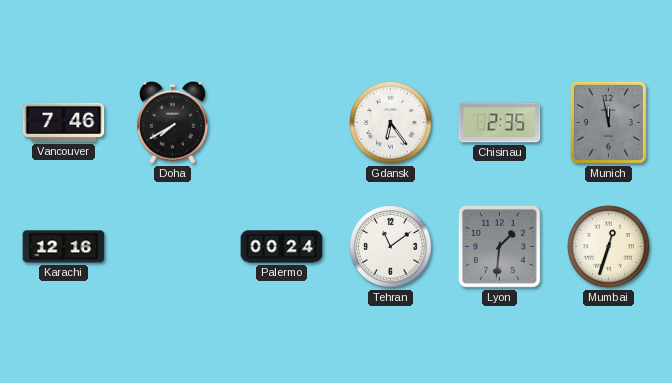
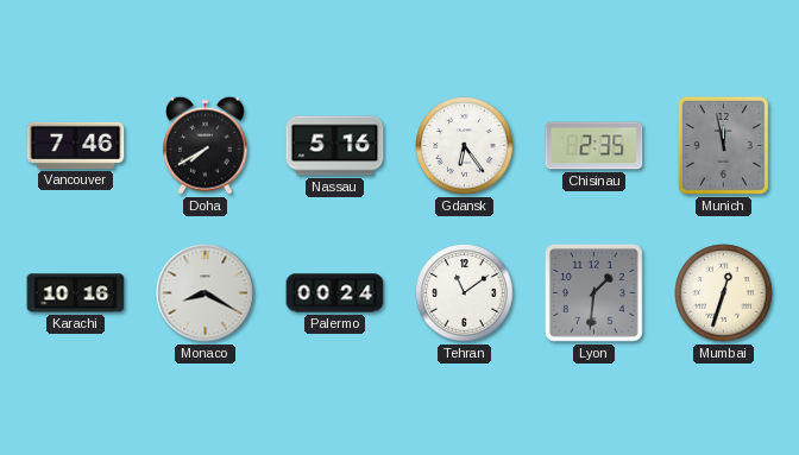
Nassau: none -> 5:16
Karachi: 12:16 -> 10:16
Monaco: none -> 8:20
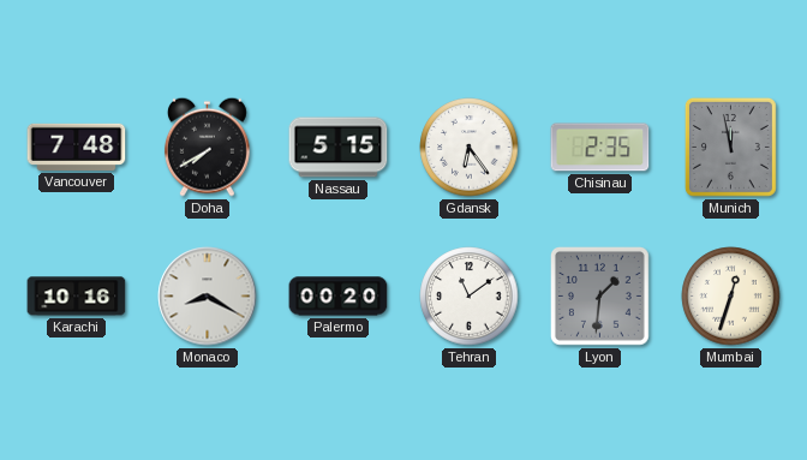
Vancouver: 7:46 -> 7:48
Nassau: 5:16 -> 5:15
Palermo: 00:24 -> 00:20
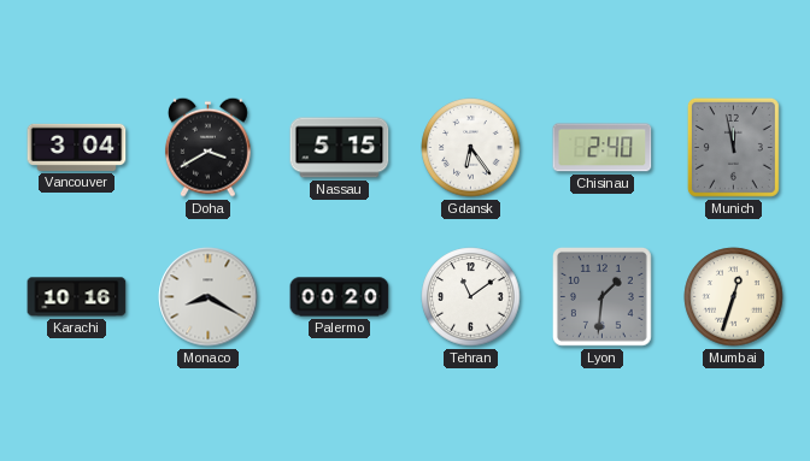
Vancouver: 7:48 -> 3:04
Doha: 7:40 -> 3:40
Chisinau: 2:35 -> 2:40
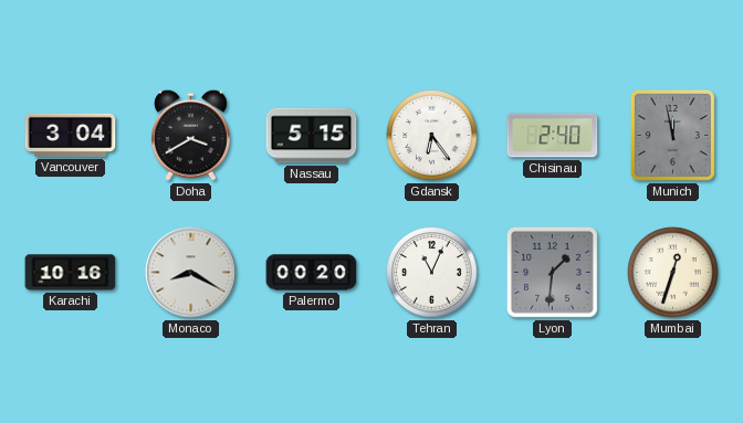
Tehran: 11:09 -> 11:04
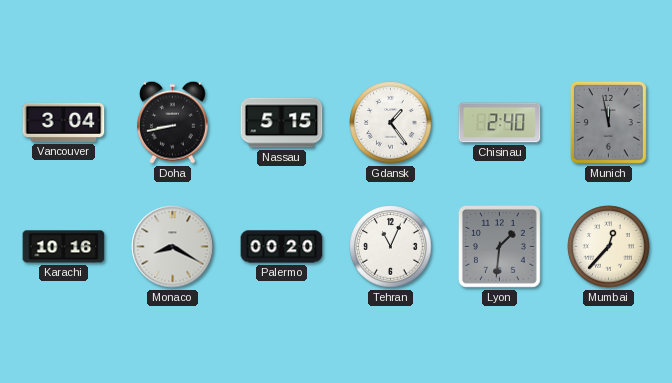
Doha: 3:40 -> 8:43
Gdansk: 6:24 -> 1:24
Mumbai: 12:33 -> 12:37
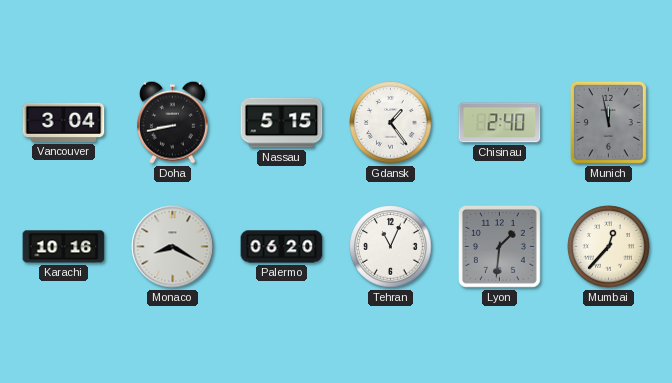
Palermo: 00:20 -> 06:20
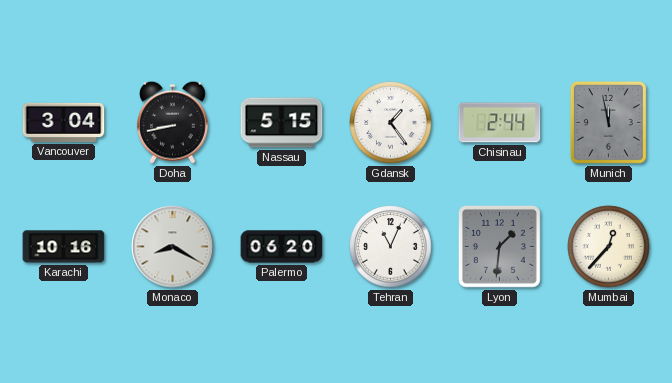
Chisinau: 2:40 -> 2:44
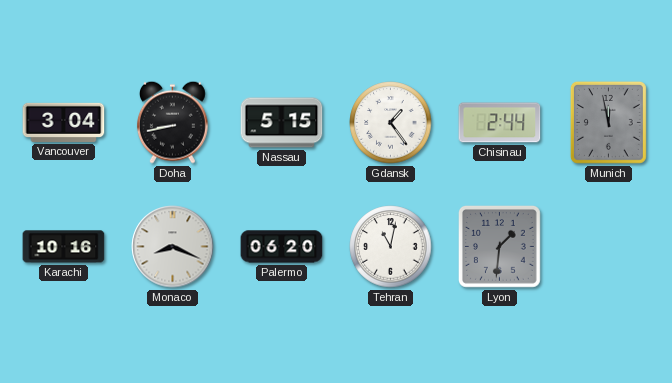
Monaco: 8:20 -> 8:19
Tehran: 11:04 -> 11:02
Mumbai: 12:37 -> none
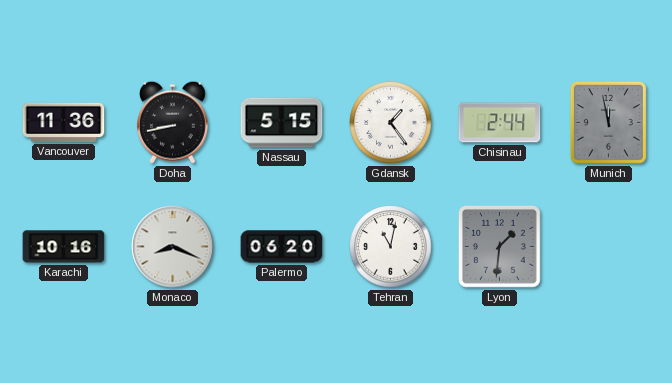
Vancouver: 3:04 -> 11:36
